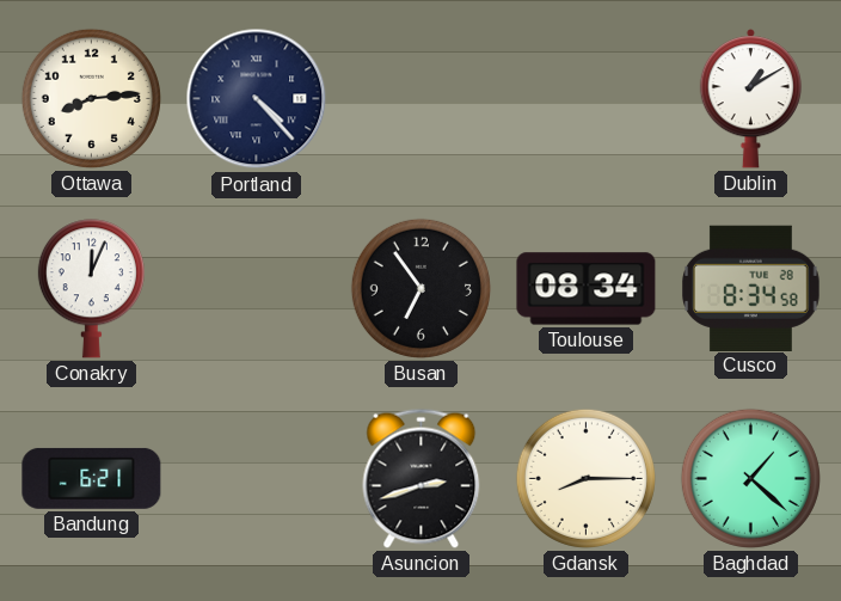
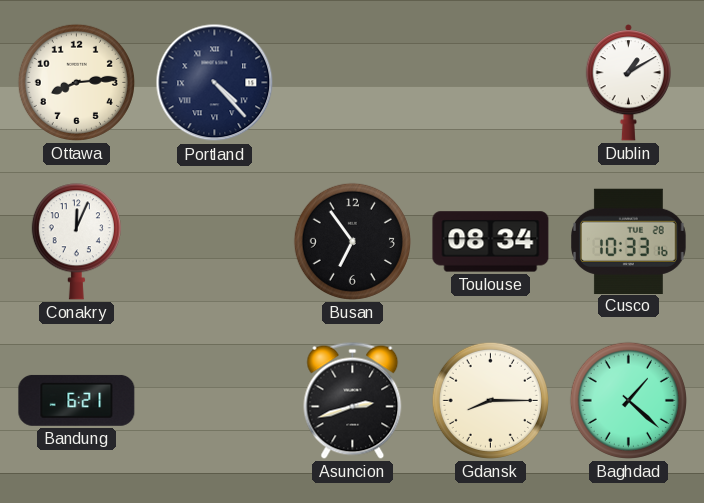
Cusco: 8:34 -> 10:33
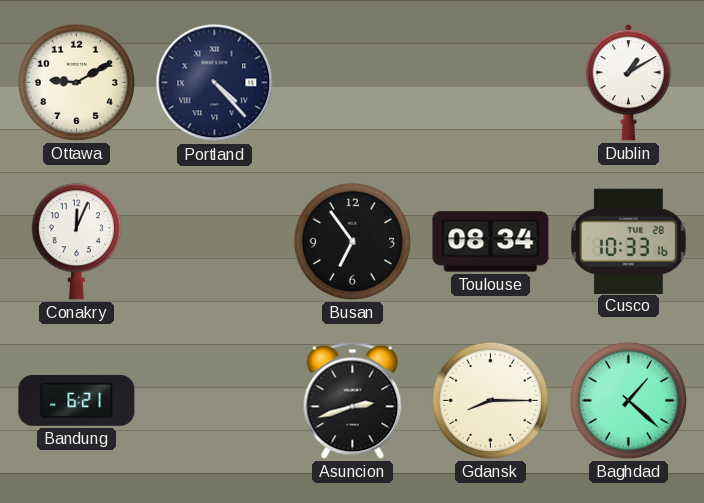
Ottawa: 8:14 -> 9:10
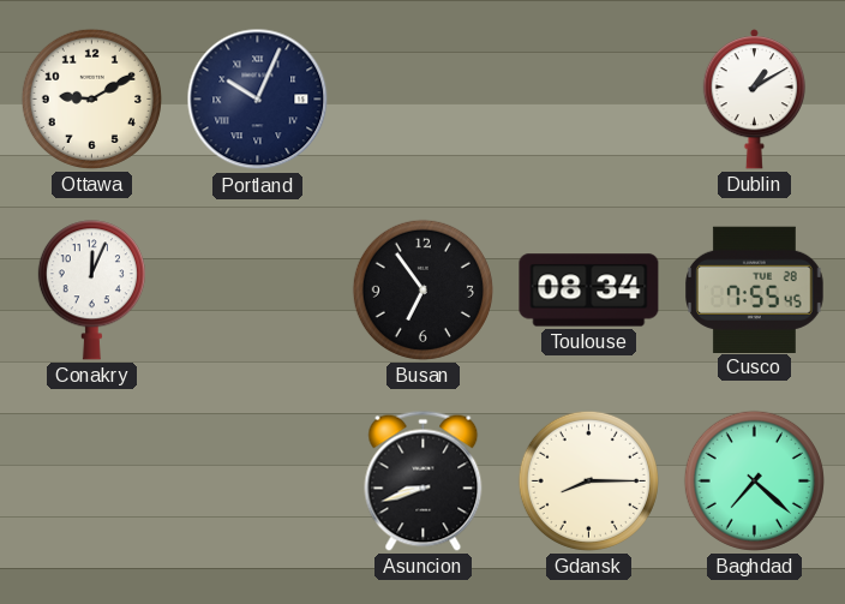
Portland: 4:23 -> 10:04
Cusco: 10:33 -> 7:55
Bandung: 6:21 -> none
Asuncion: 2:42 -> 8:42
Baghdad: 1:22 -> 7:22
